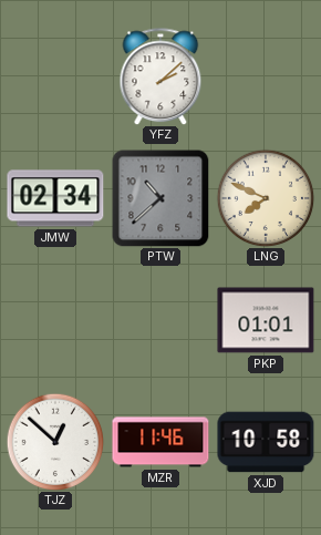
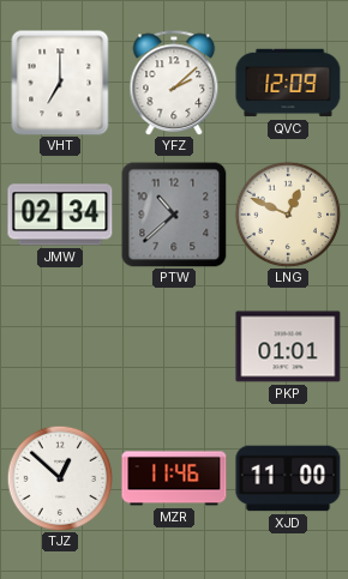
VHT: none -> 7:00
QVC: none -> 12:09
LNG: 7:49 -> 12:49
XJD: 10:58 -> 11:00
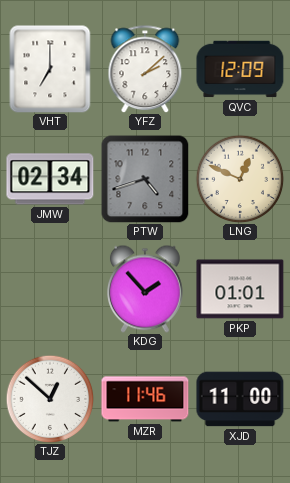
PTW: 10:38 -> 4:42
KDG: none -> 1:53
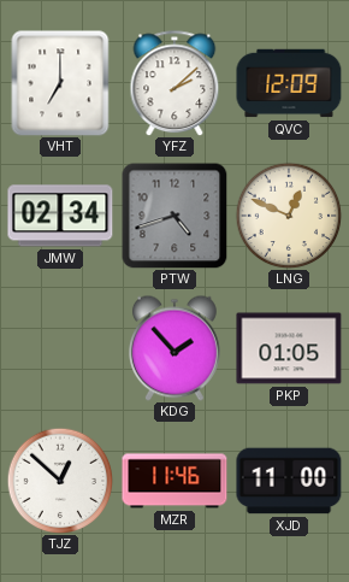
PKP: 01:01 -> 01:05
